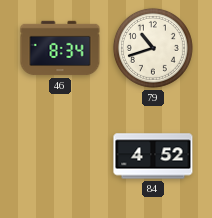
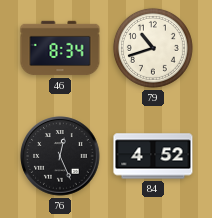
76: none -> 12:26
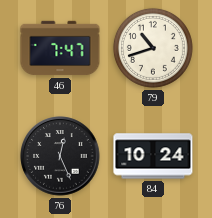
46: 8:34 -> 7:47
84: 4:52 -> 10:24
